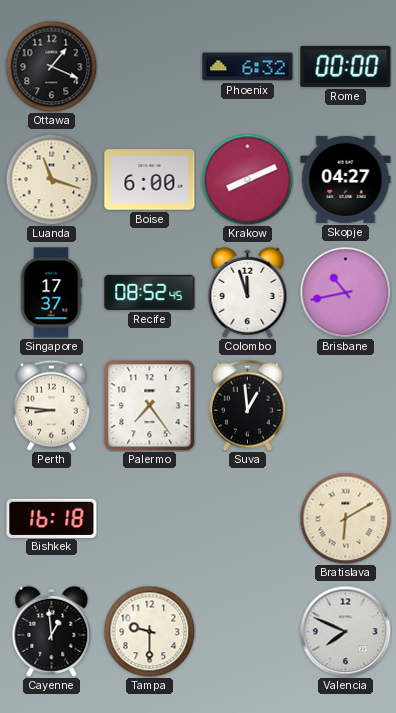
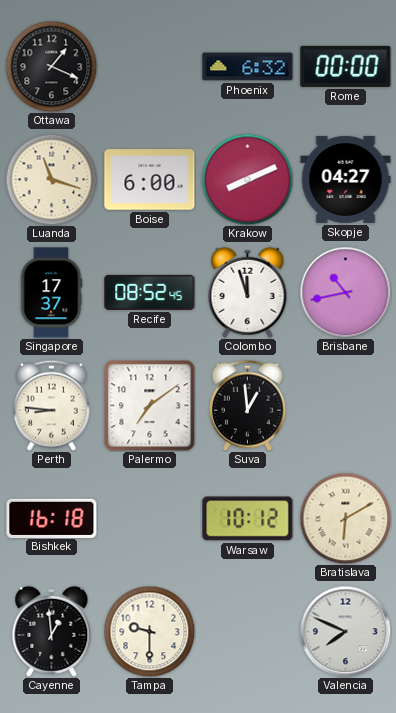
Palermo: 7:24 -> 7:09
Warsaw: none -> 10:12
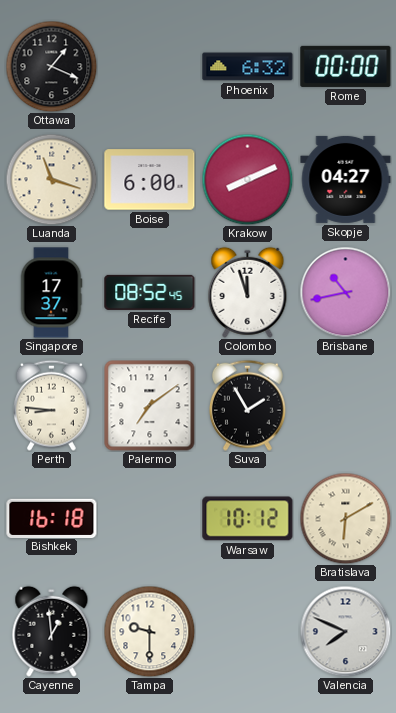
Suva: 12:59 -> 1:55
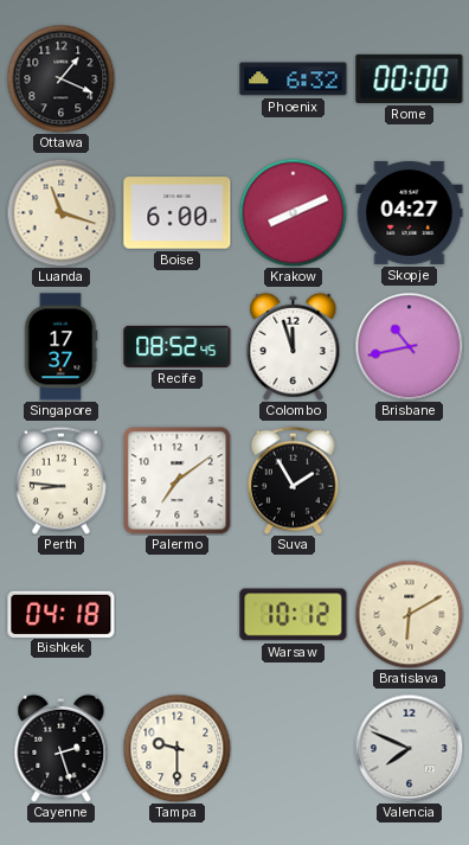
Bishkek: 16:18 -> 04:18
Cayenne: 12:59 -> 2:27
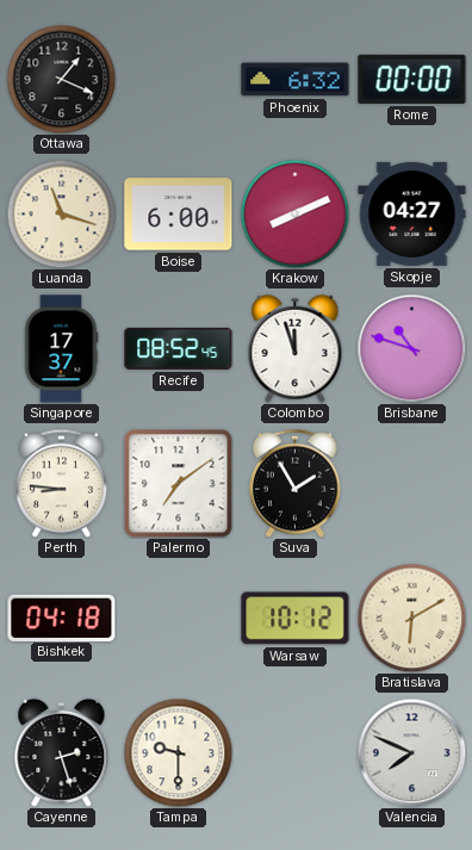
Brisbane: 10:43 -> 10:48
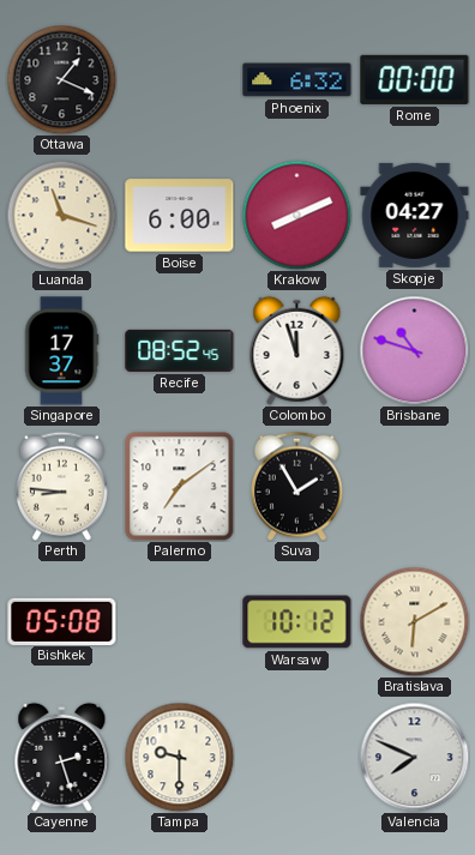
Bishkek: 04:18 -> 05:08
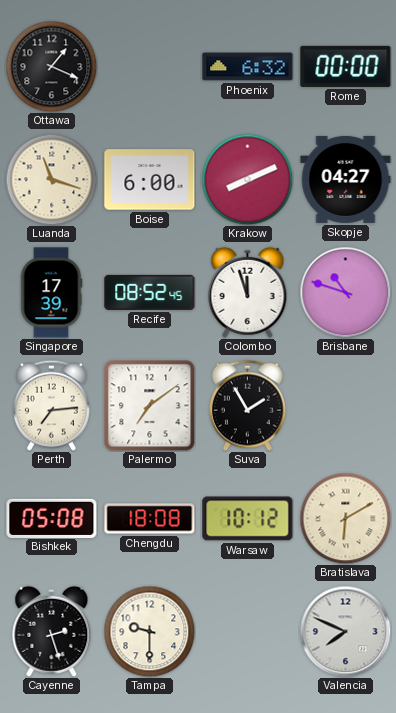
Singapore: 17:37 -> 17:39
Perth: 8:46 -> 7:14
Chengdu: none -> 18:08
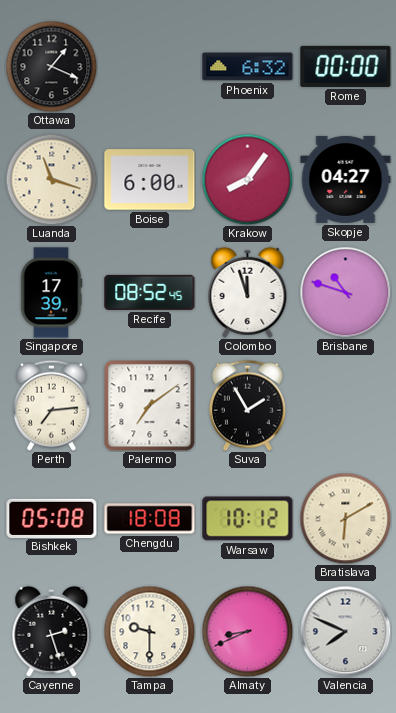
Krakow: 8:11 -> 8:06
Almaty: none -> 8:41
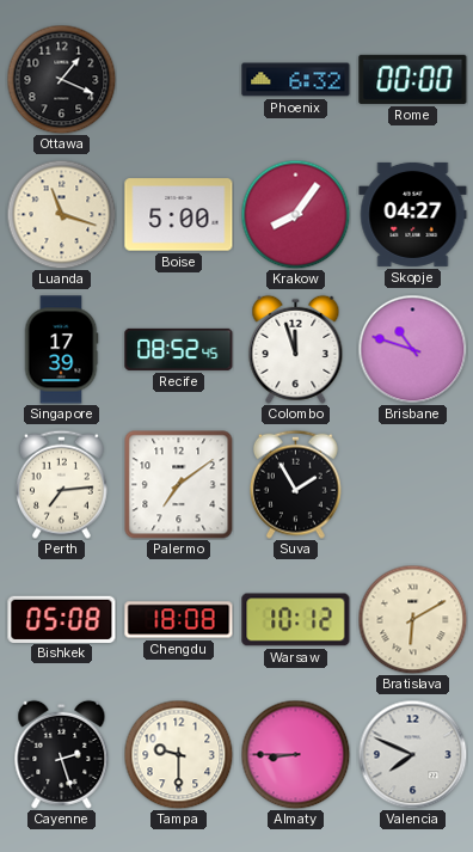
Boise: 6:00 -> 5:00
Almaty: 8:41 -> 8:45
